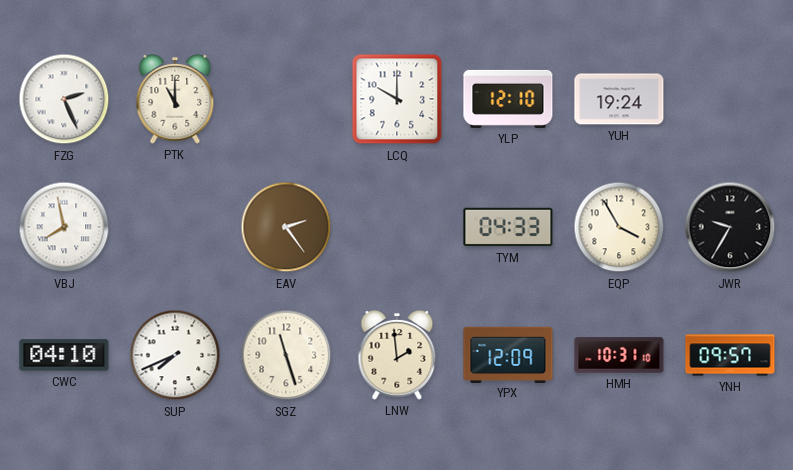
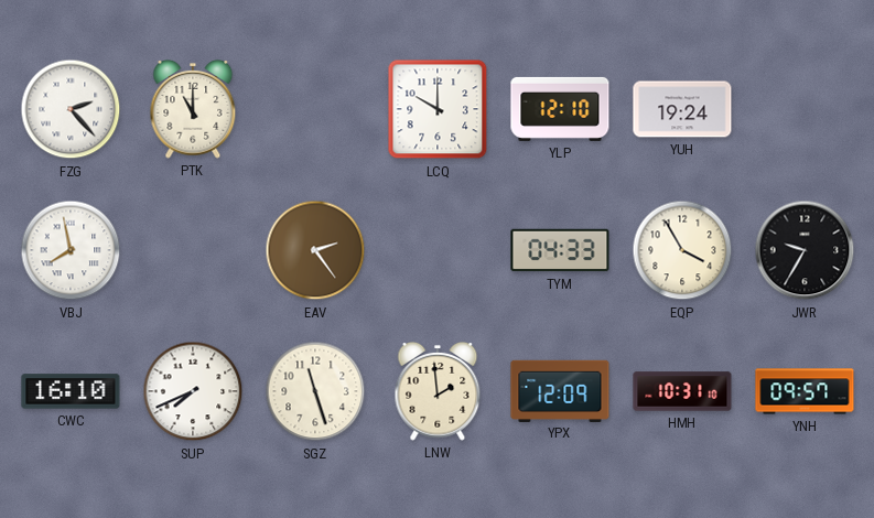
FZG: 2:26 -> 2:23
CWC: 04:10 -> 16:10
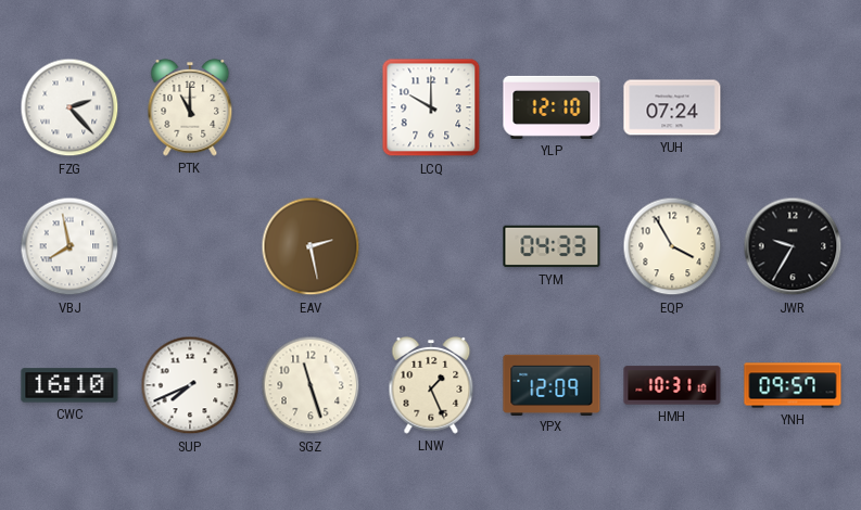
YUH: 19:24 -> 07:24
EAV: 2:24 -> 2:28
LNW: 1:59 -> 1:26
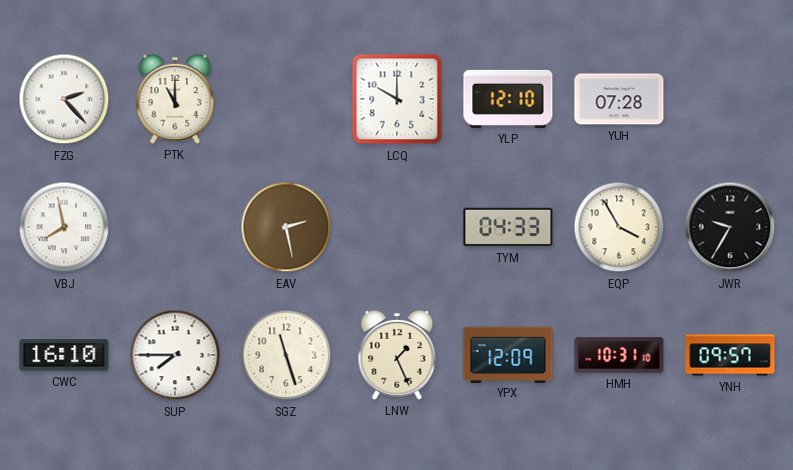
YUH: 07:24 -> 07:28
SUP: 7:41 -> 7:45
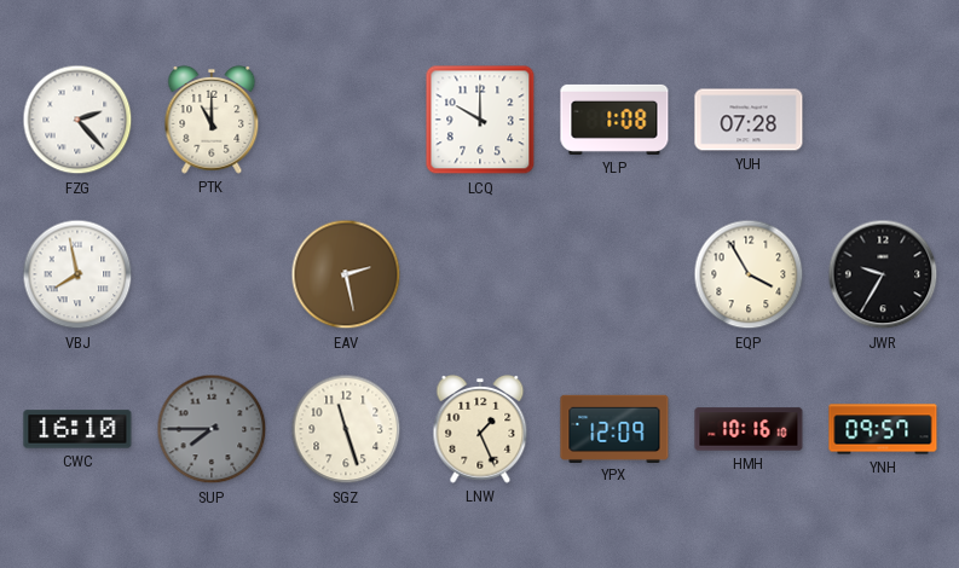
YLP: 12:10 -> 1:08
TYM: 04:33 -> none
SUP dial: white -> grey
HMH: 10:31 -> 10:16
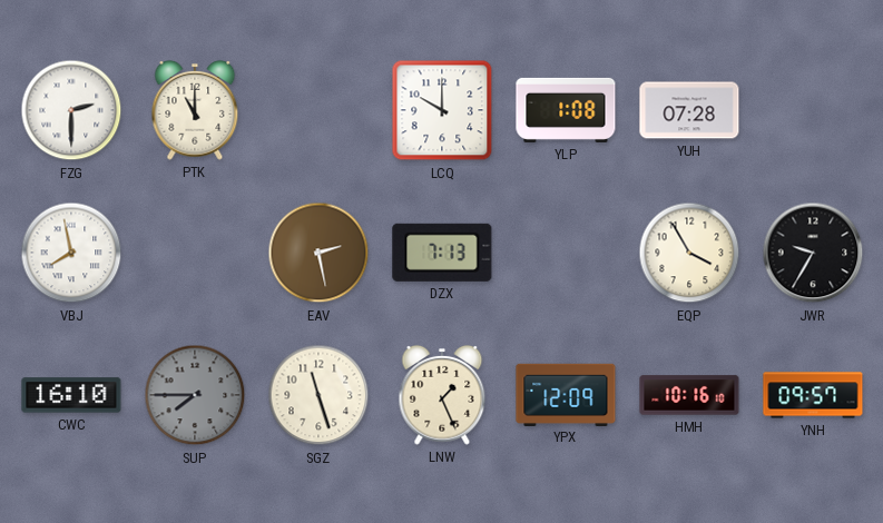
FZG: 2:23 -> 2:30
DZX: none -> 7:13
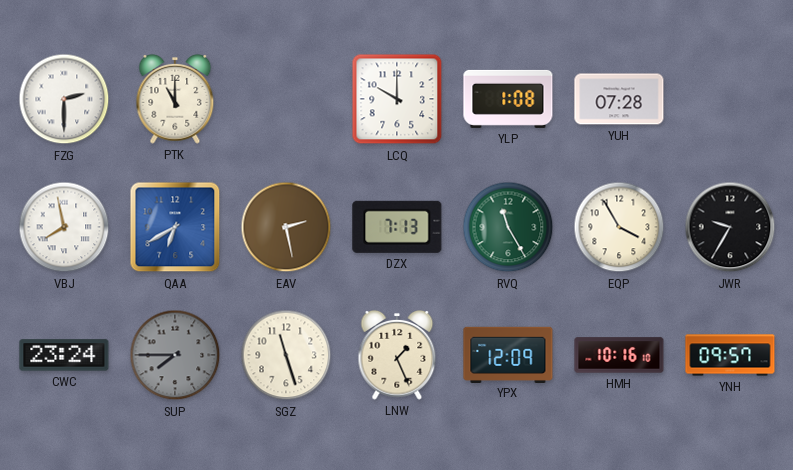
QAA: none -> 6:40
RVQ: none -> 11:25
CWC: 16:10 -> 23:24
